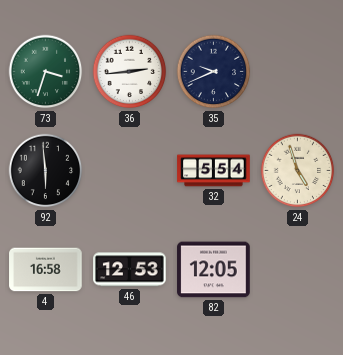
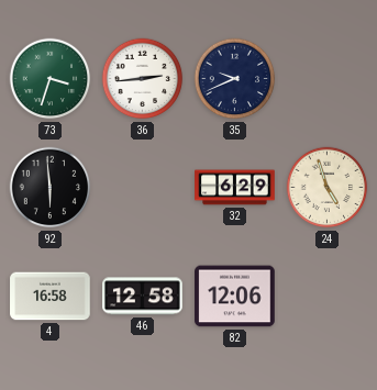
32: 5:54 -> 6:29
46: 12:53 -> 12:58
82: 12:05 -> 12:06
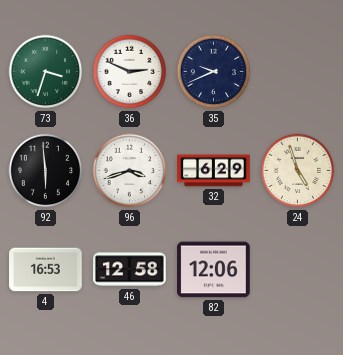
36: 2:44 -> 2:49
96: none -> 3:42
4: 16:58 -> 16:53
